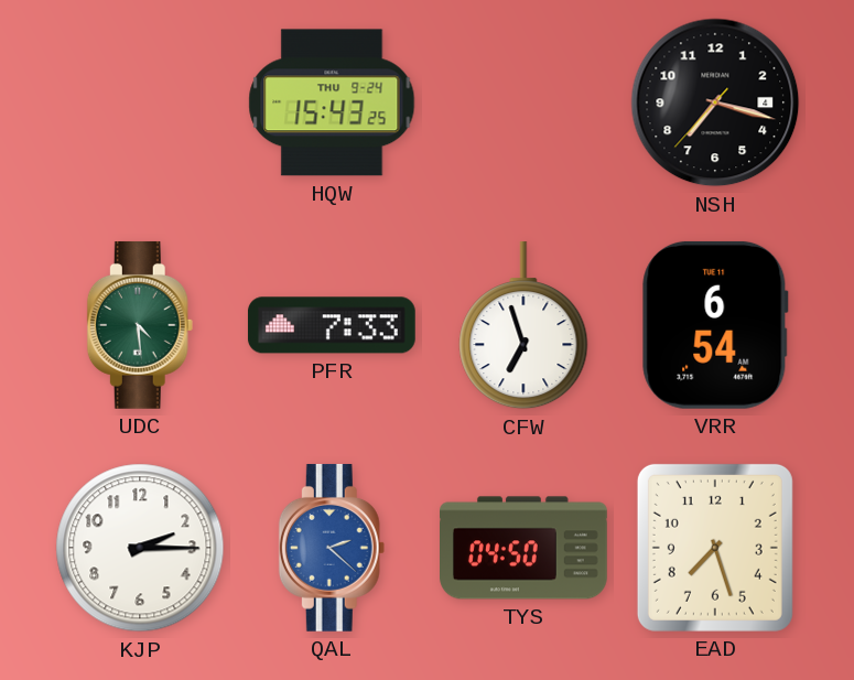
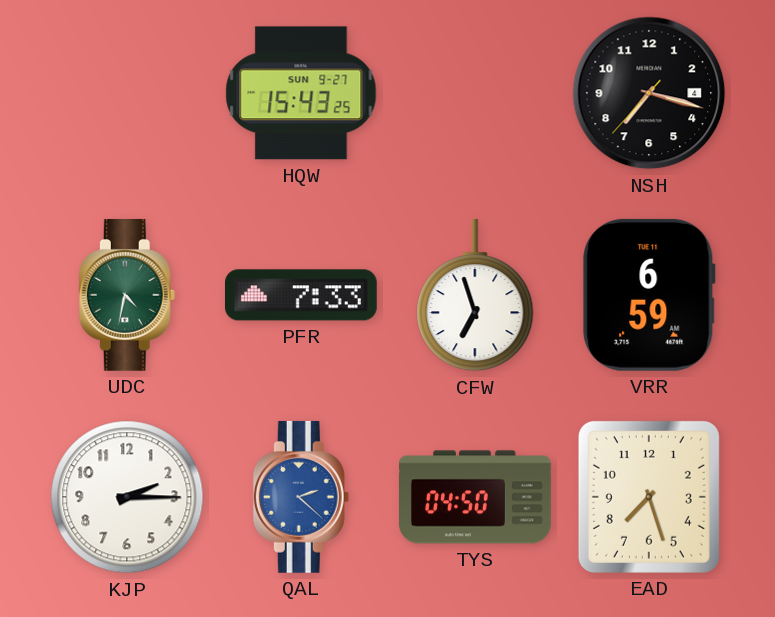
HQW date: THU 9-24 -> SUN 9-27
UDC: 4:29 -> 4:32
VRR: 6:54 -> 6:59
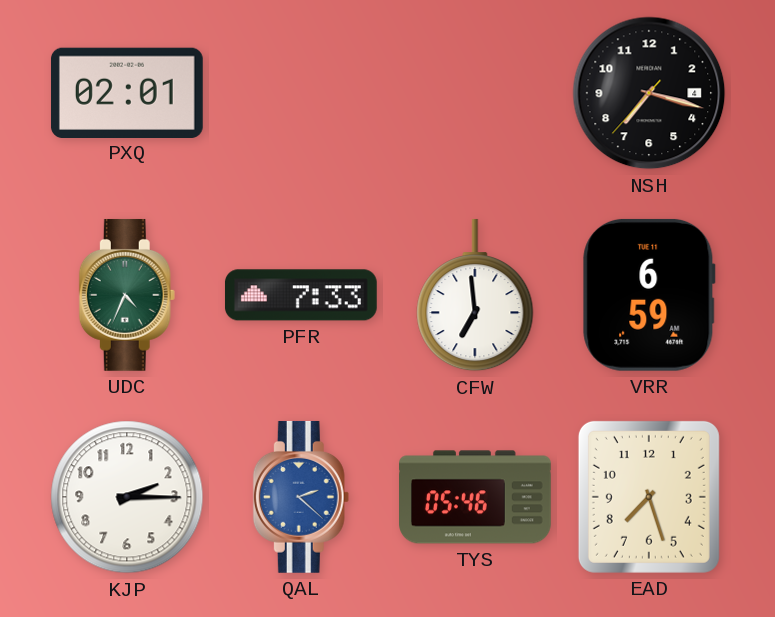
PXQ: none -> 02:01
HQW: 15:43 -> none
UDC: 4:32 -> 4:34
CFW: 6:57 -> 6:59
TYS: 04:50 -> 05:46
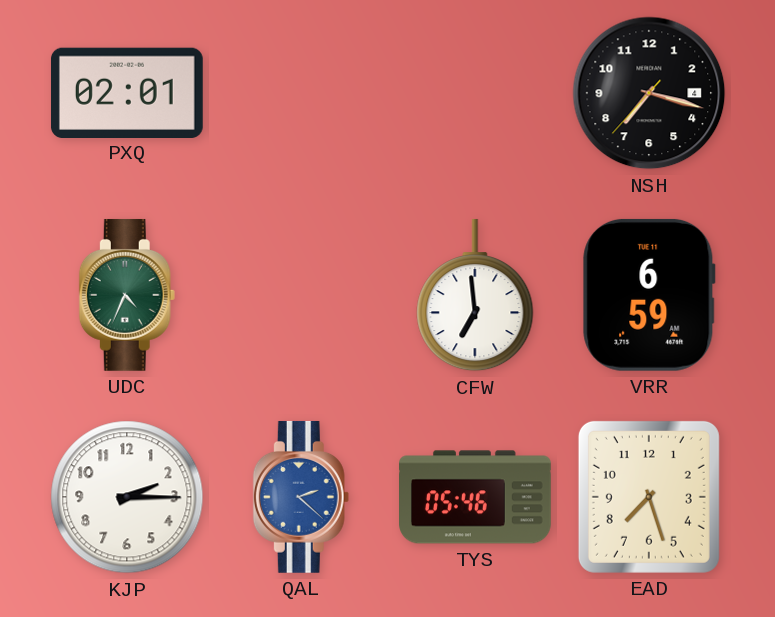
PFR: 7:33 -> none
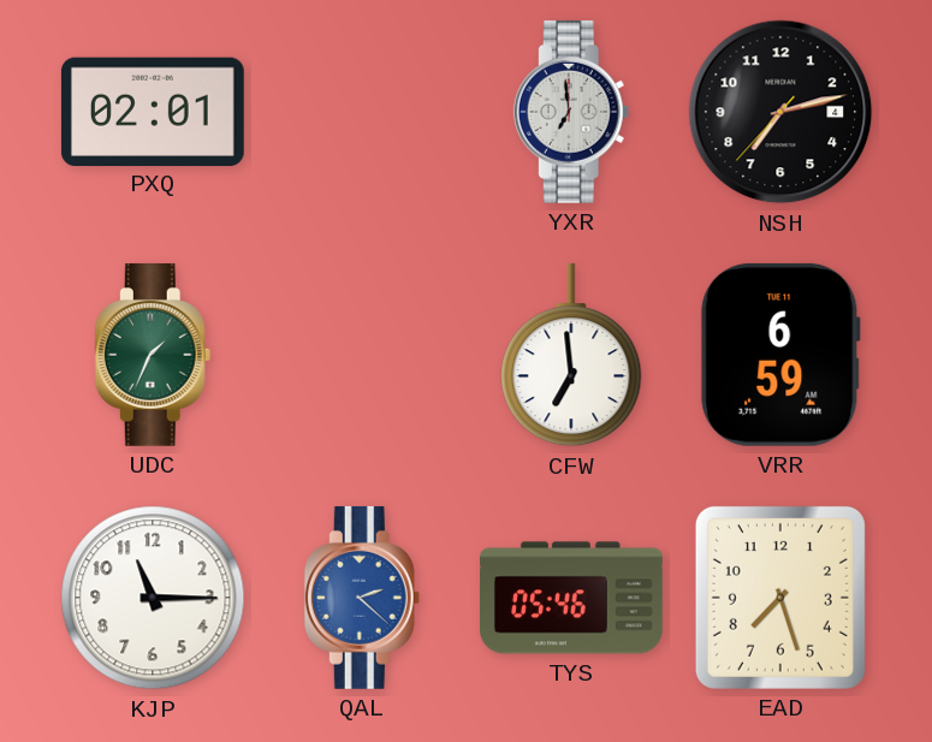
YXR: none -> 6:59
NSH: 7:17 -> 7:12
UDC: 4:34 -> 1:34
KJP: 2:15 -> 11:15
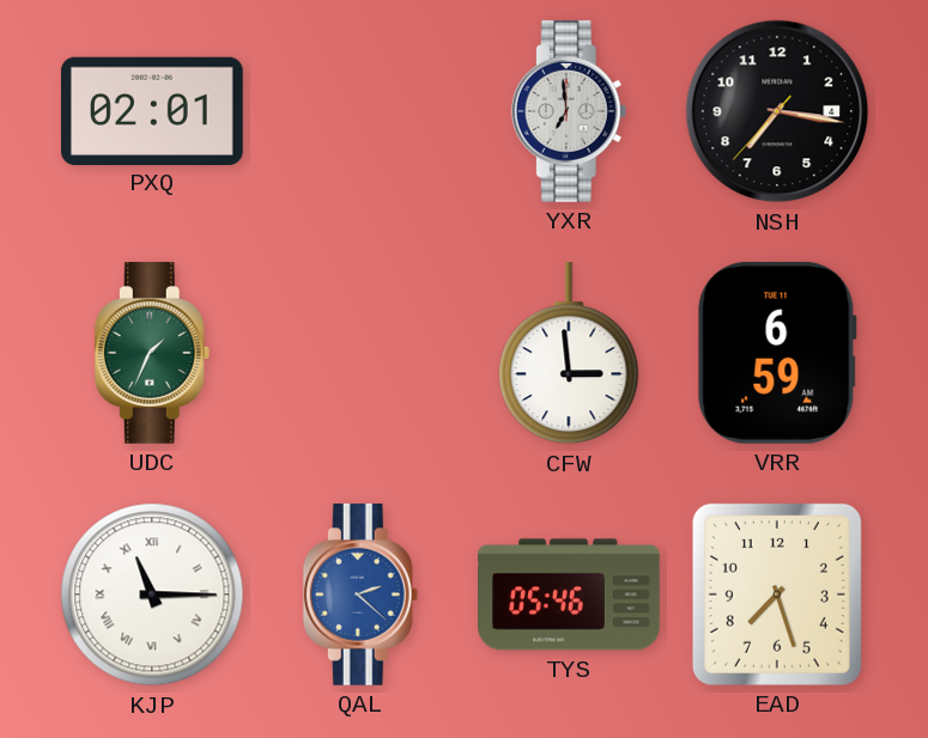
NSH: 7:12 -> 7:16
CFW: 6:59 -> 2:59
KJP numerals: Arabic -> Roman
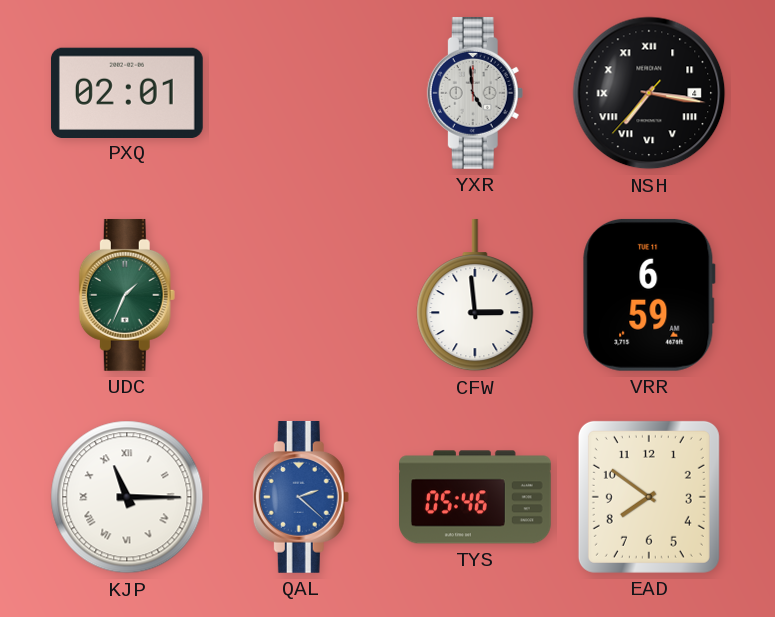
YXR: 6:59 -> 4:59
NSH numerals: Arabic -> Roman
EAD: 7:27 -> 7:51
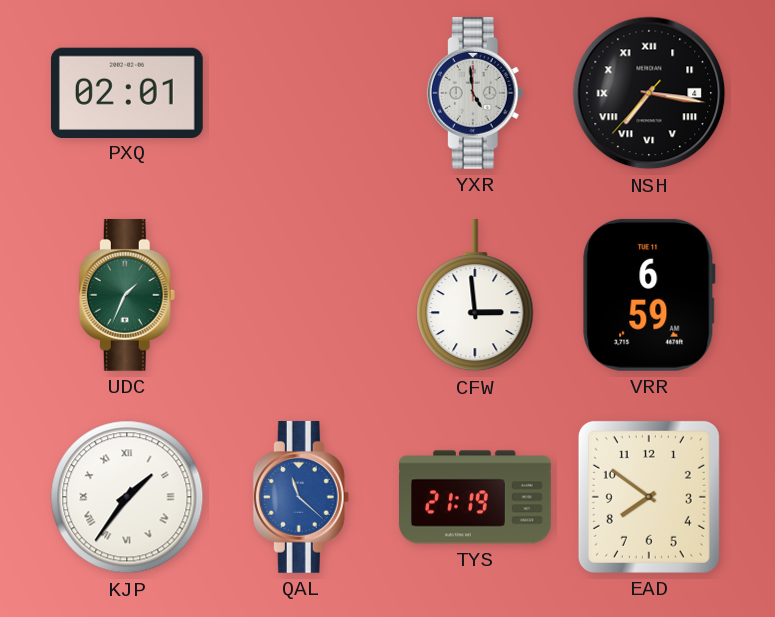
KJP: 11:15 -> 1:36
QAL: 2:22 -> 11:22
TYS: 05:46 -> 21:19
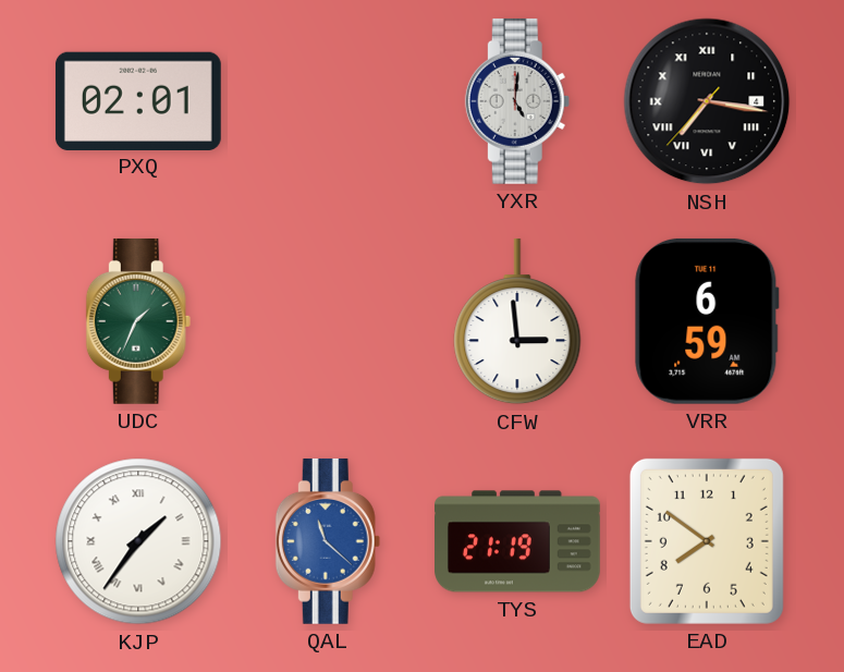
YXR: 4:59 -> 5:01
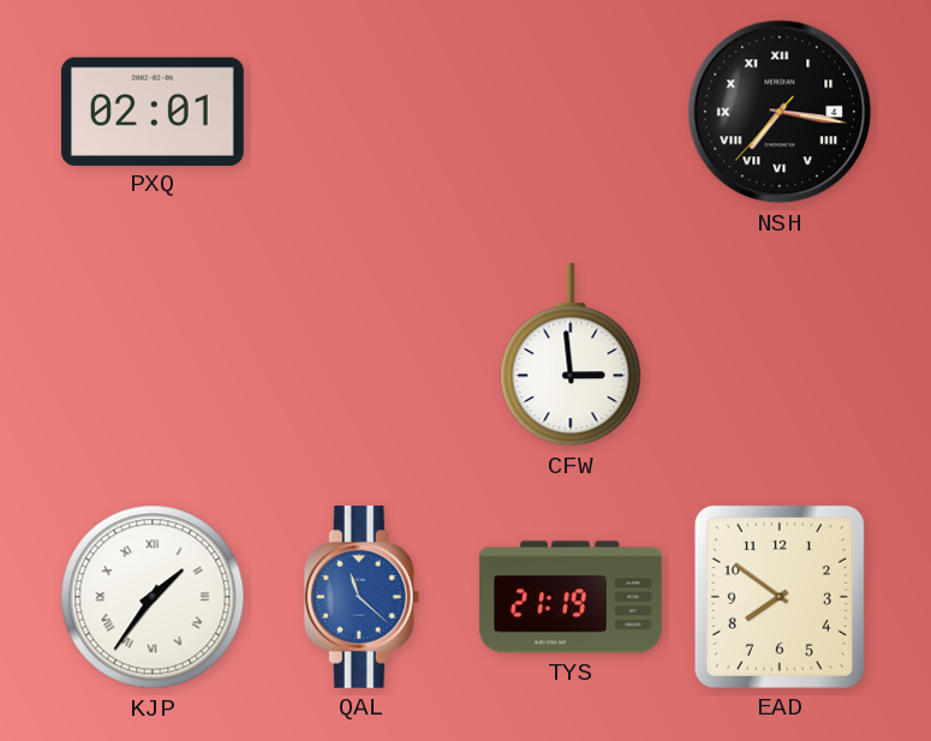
YXR: 5:01 -> none
UDC: 1:34 -> none
VRR: 6:59 -> none
